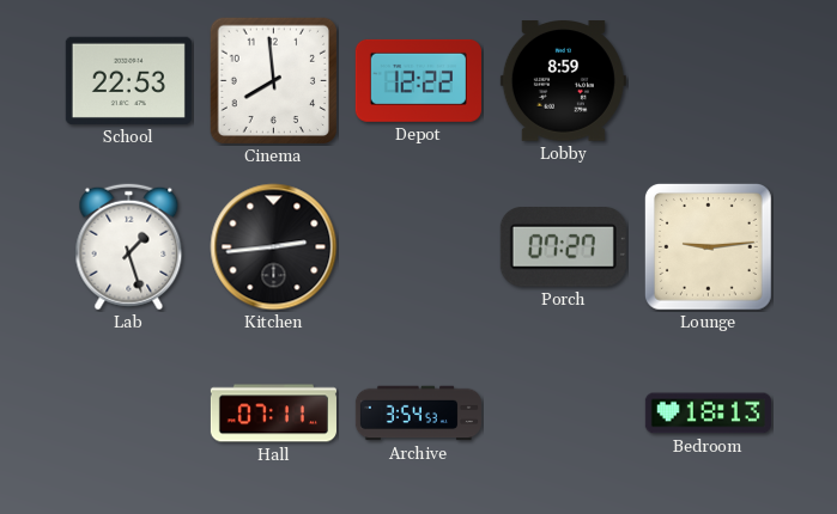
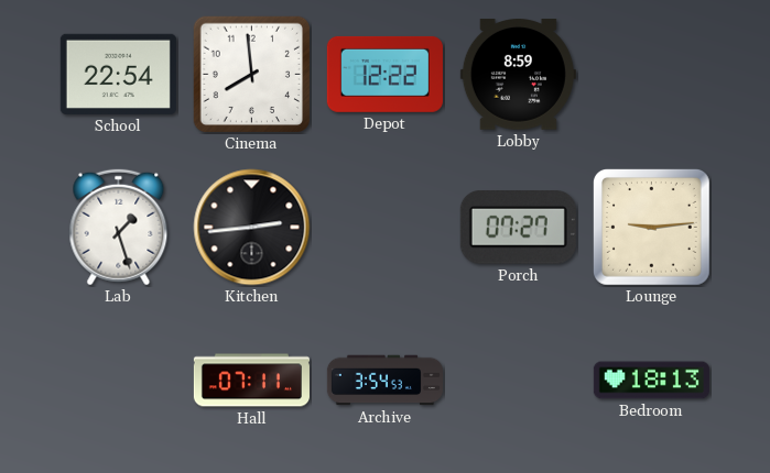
School: 22:53 -> 22:54
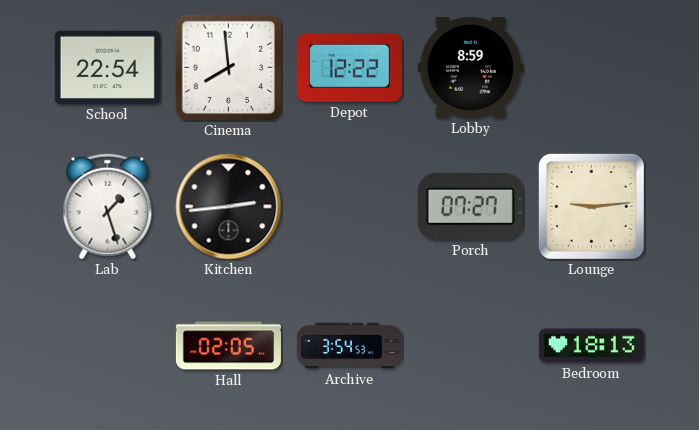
Hall: 07:11 -> 02:05
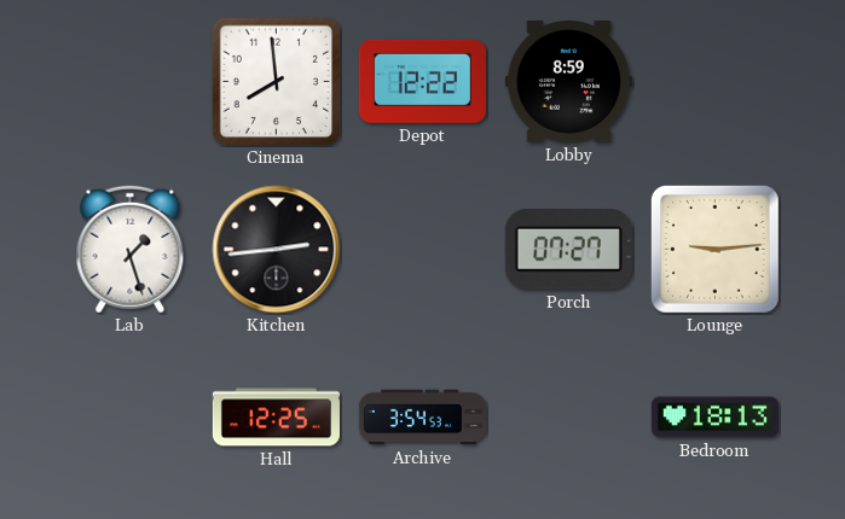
School: 22:54 -> none
Hall: 02:05 -> 12:25
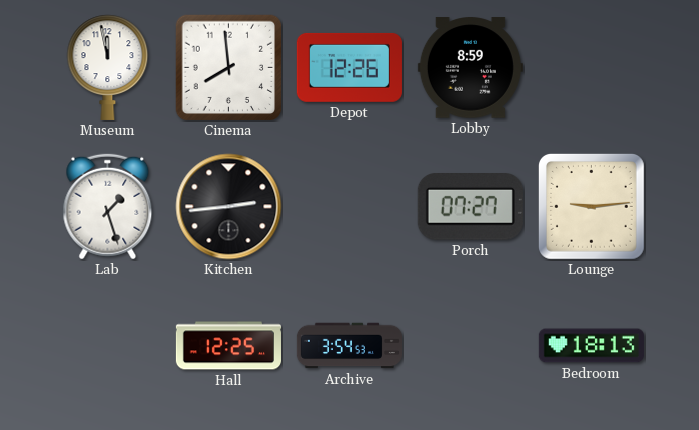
Museum: none -> 11:58
Depot: 12:22 -> 12:26
